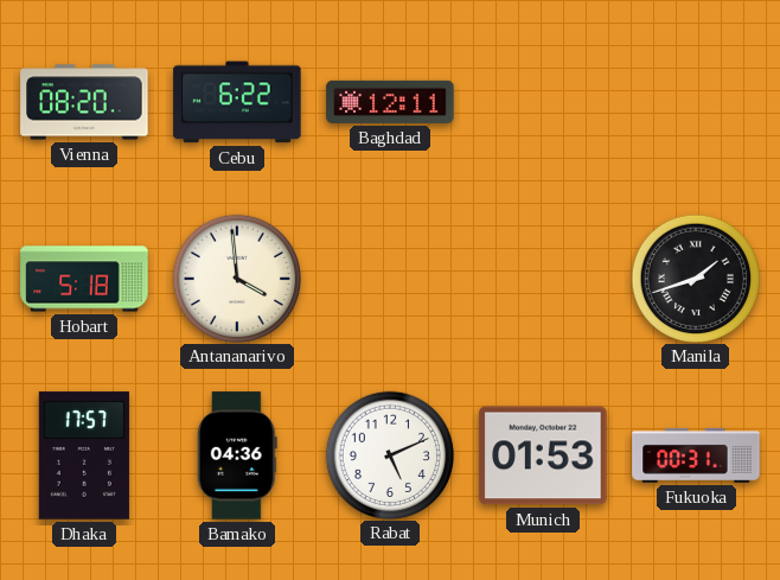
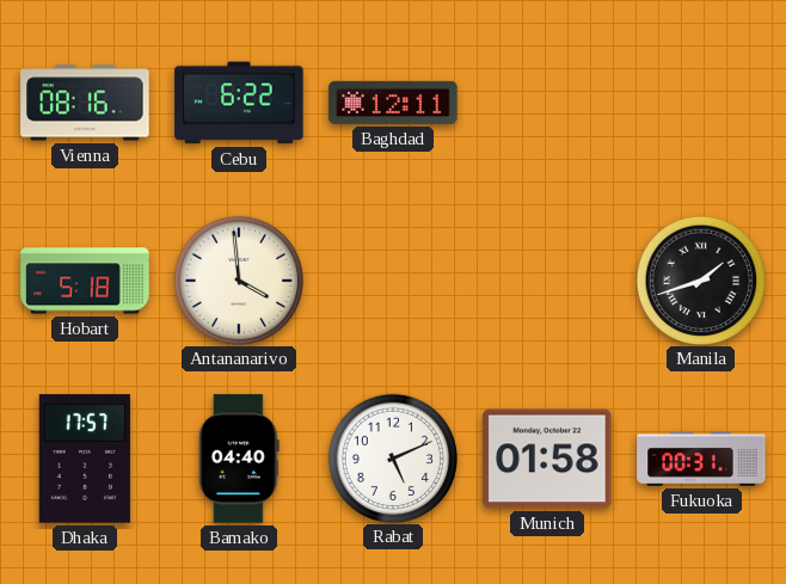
Vienna: 08:20 -> 08:16
Bamako: 04:36 -> 04:40
Munich: 01:53 -> 01:58
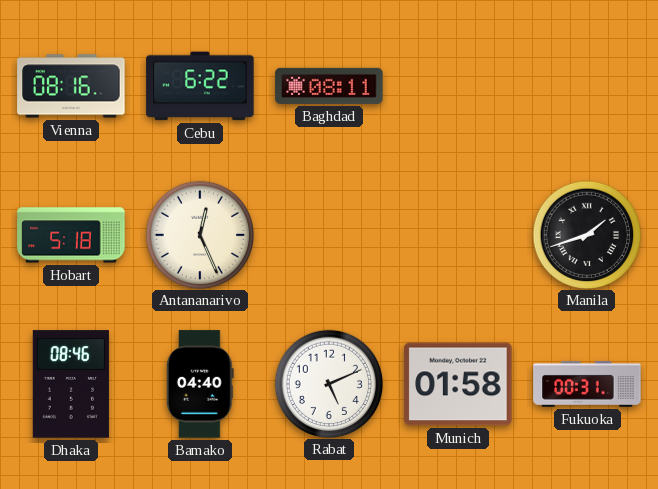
Baghdad: 12:11 -> 08:11
Antananarivo: 3:59 -> 12:26
Dhaka: 17:57 -> 08:46
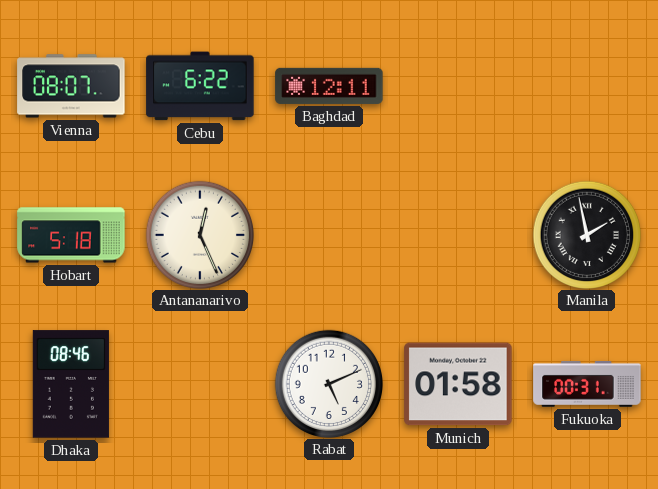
Vienna: 08:16 -> 08:07
Baghdad: 08:11 -> 12:11
Manila: 1:42 -> 1:58
Bamako: 04:40 -> none
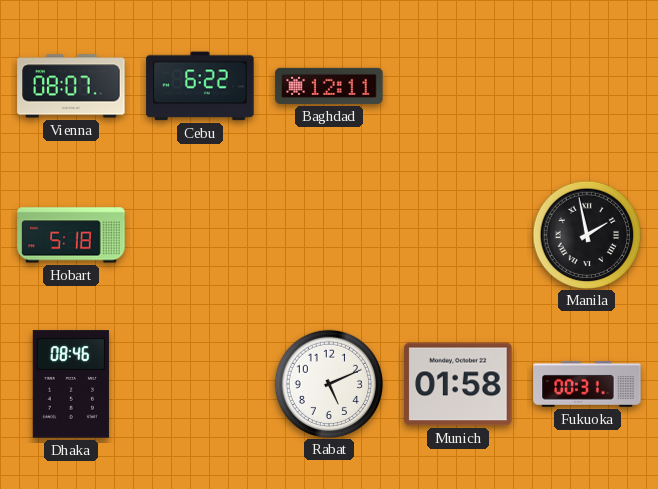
Antananarivo: 12:26 -> none
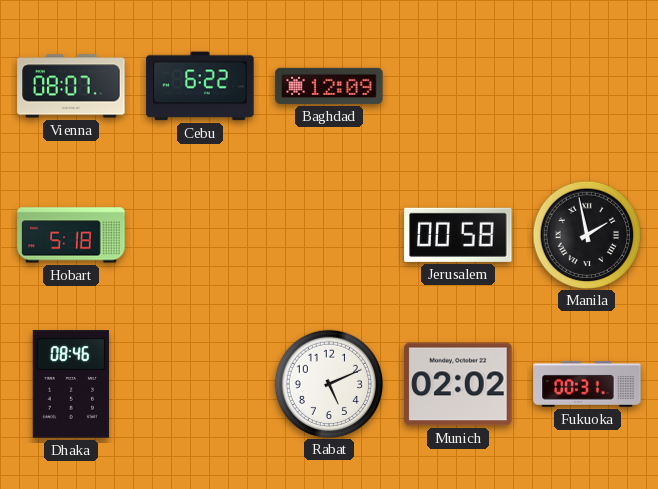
Baghdad: 12:11 -> 12:09
Jerusalem: none -> 00:58
Munich: 01:58 -> 02:02
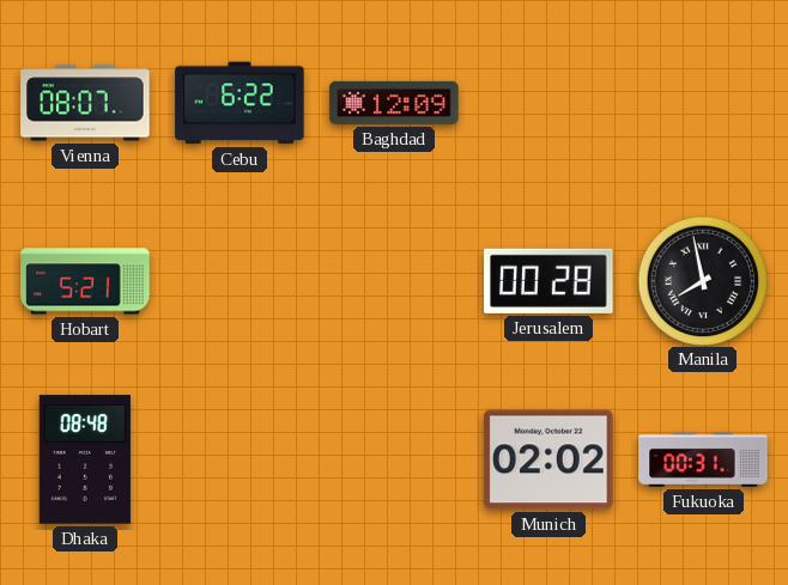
Hobart: 5:18 -> 5:21
Jerusalem: 00:58 -> 00:28
Manila: 1:58 -> 7:58
Dhaka: 08:46 -> 08:48
Rabat: 5:11 -> none
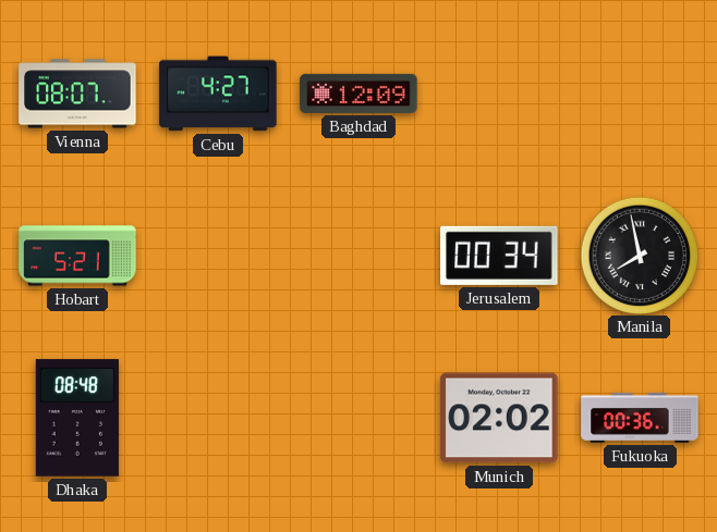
Cebu: 6:22 -> 4:27
Jerusalem: 00:28 -> 00:34
Fukuoka: 00:31 -> 00:36
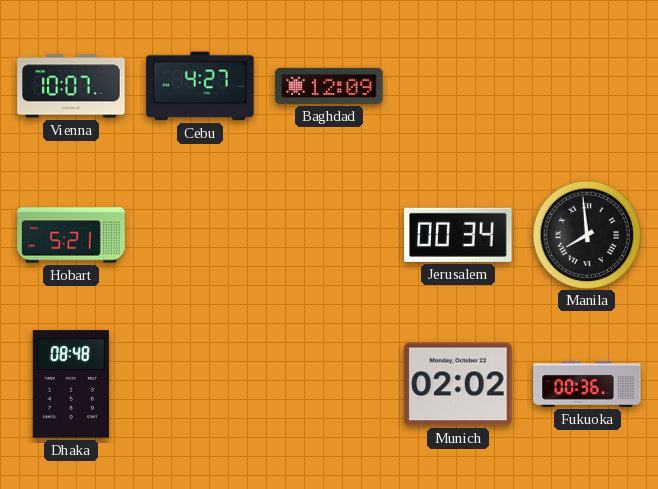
Vienna: 08:07 -> 10:07
Manila: 7:58 -> 7:59
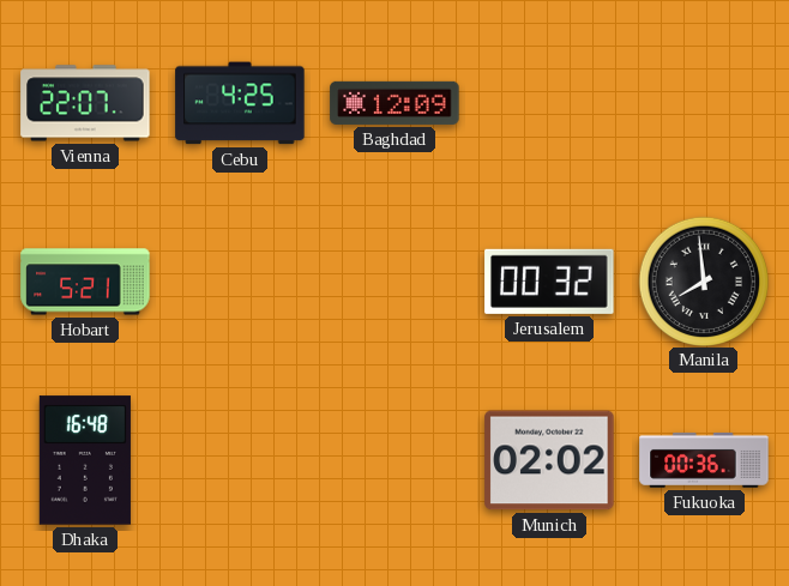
Vienna: 10:07 -> 22:07
Cebu: 4:27 -> 4:25
Jerusalem: 00:34 -> 00:32
Dhaka: 08:48 -> 16:48
